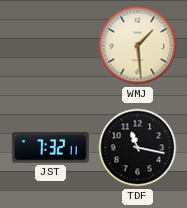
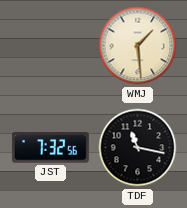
JST: 7:32:11 -> 7:32:56
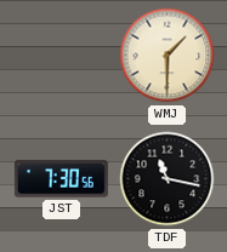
WMJ: 1:29 -> 1:30
JST: 7:32 -> 7:30
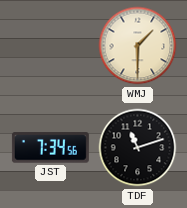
JST: 7:30 -> 7:34
TDF: 11:17 -> 11:12
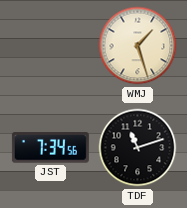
WMJ: 1:30 -> 1:27
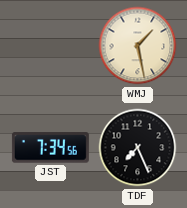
WMJ: 1:27 -> 1:28
TDF: 11:12 -> 7:26
